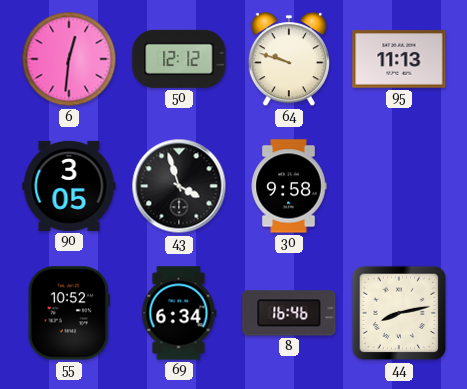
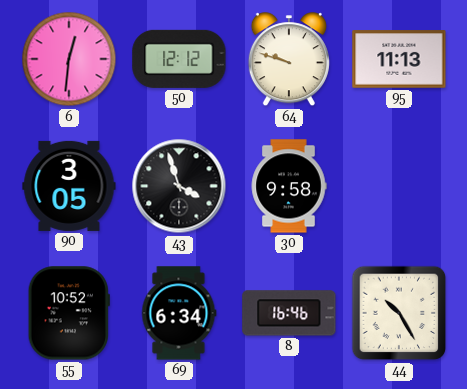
44: 8:13 -> 10:25
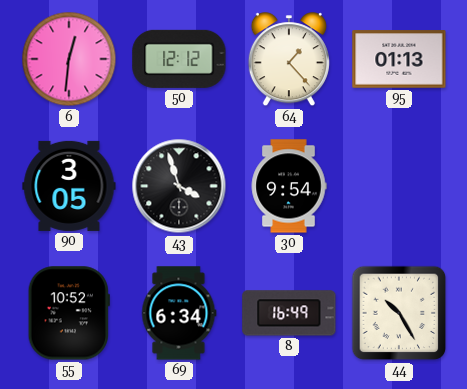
64: 9:48 -> 1:23
95: 11:13 -> 01:13
30: 9:58 -> 9:54
8: 16:46 -> 16:49
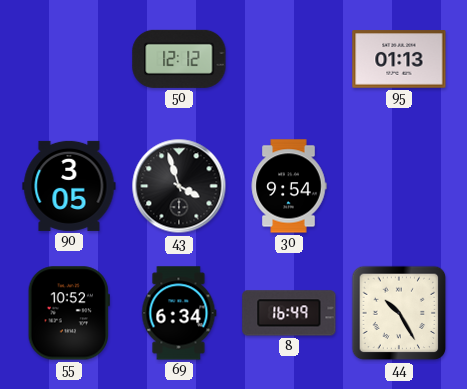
6: 12:31 -> none
64: 1:23 -> none
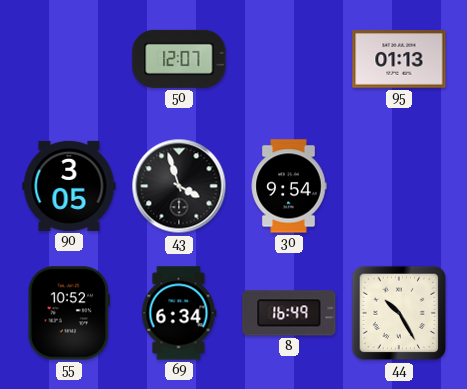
50: 12:12 -> 12:07
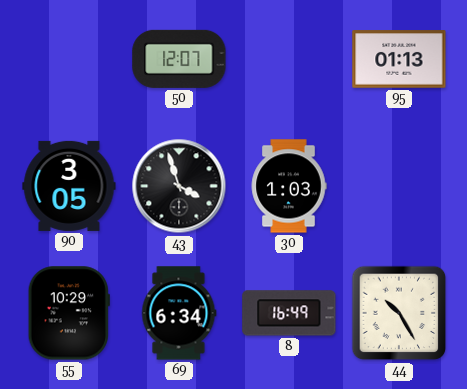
30: 9:54 -> 1:03
55: 10:52 -> 10:29
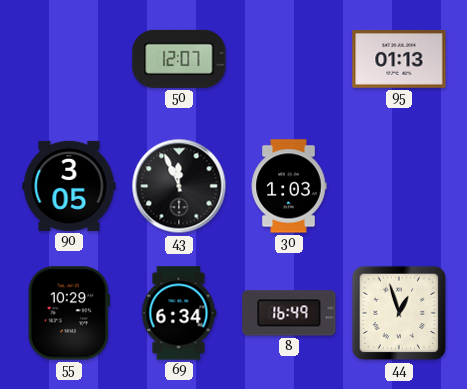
43: 3:57 -> 11:56
44: 10:25 -> 12:57
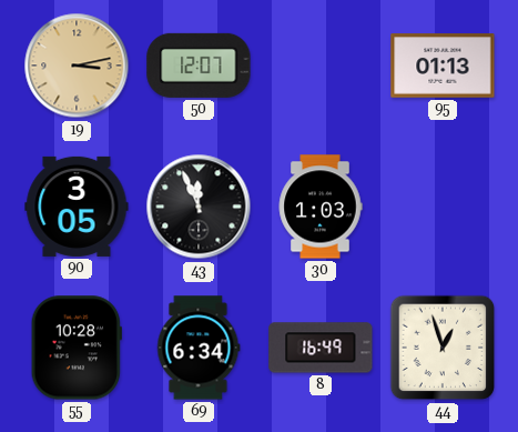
19: none -> 3:13
55: 10:29 -> 10:28
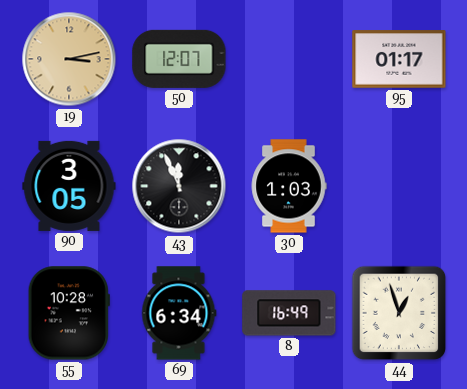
95: 01:13 -> 01:17
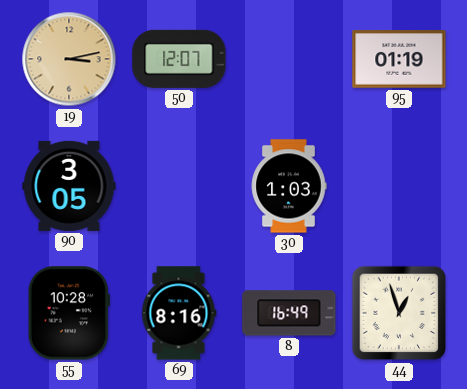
95: 01:17 -> 01:19
43: 11:56 -> none
69: 6:34 -> 8:16
